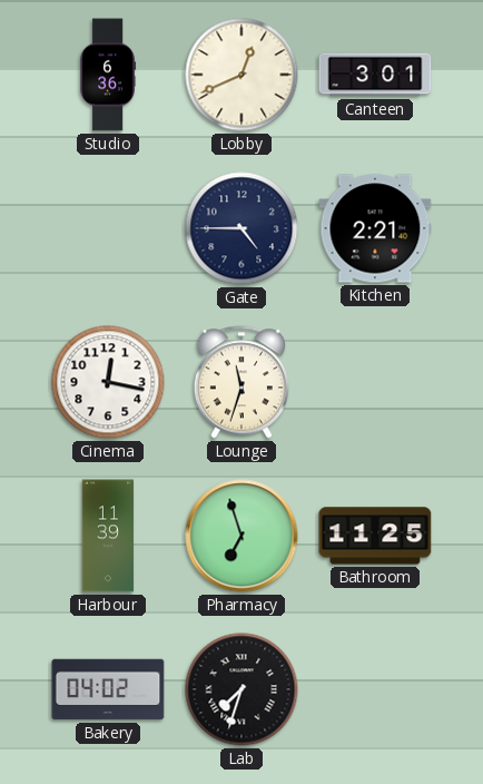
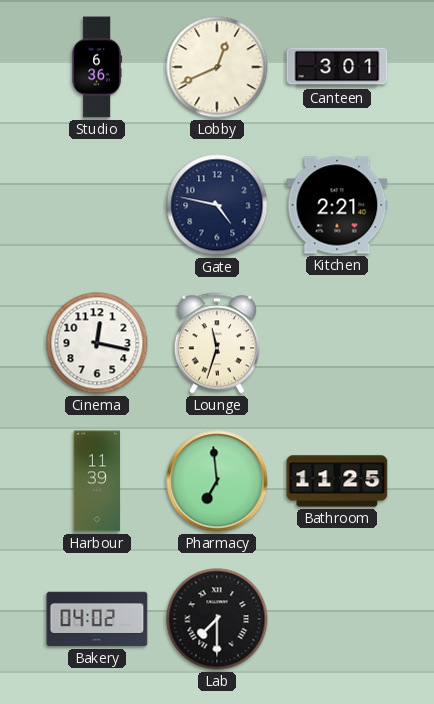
Gate: 4:45 -> 4:47
Pharmacy: 6:57 -> 6:59
Lab: 7:33 -> 7:30
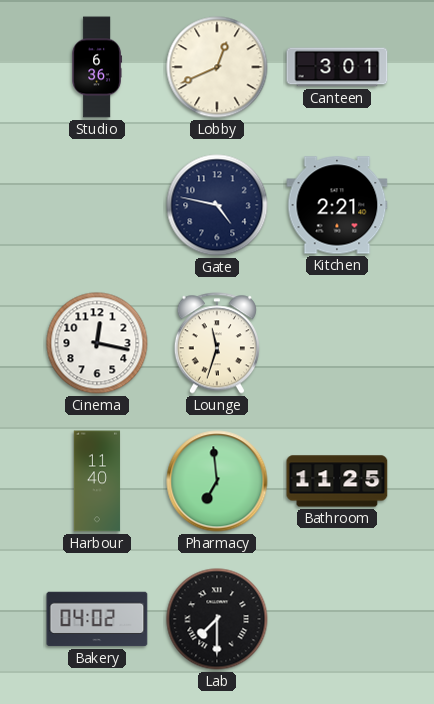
Harbour: 11:39 -> 11:40
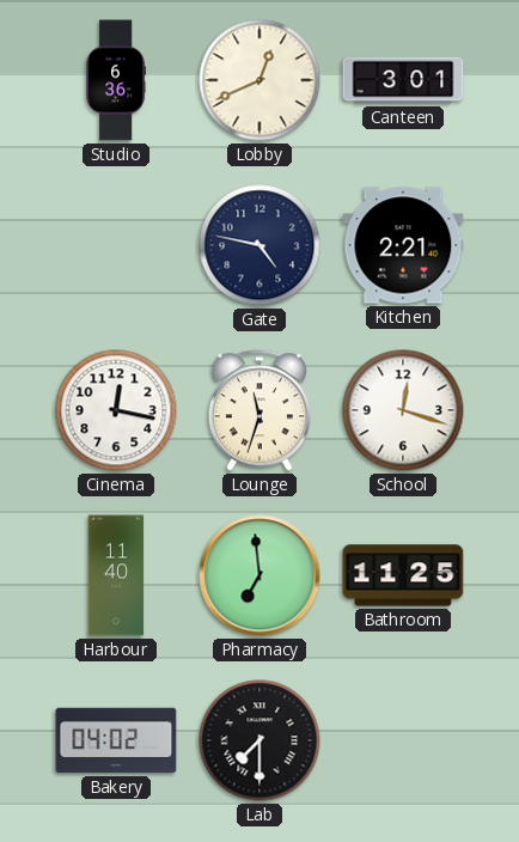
School: none -> 12:18
